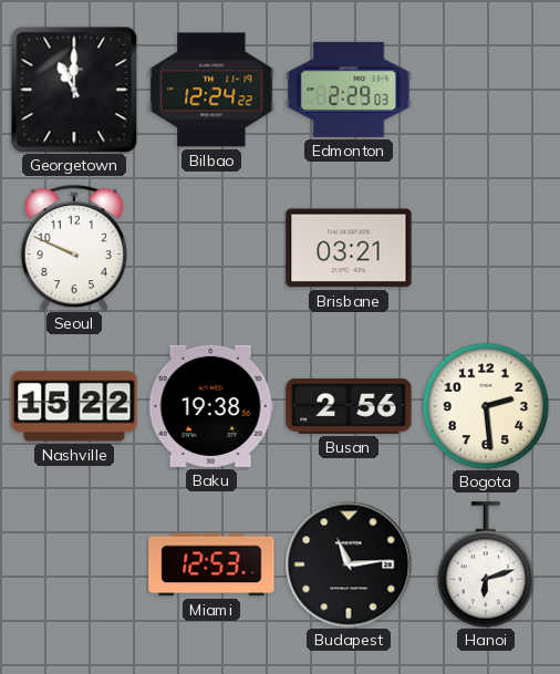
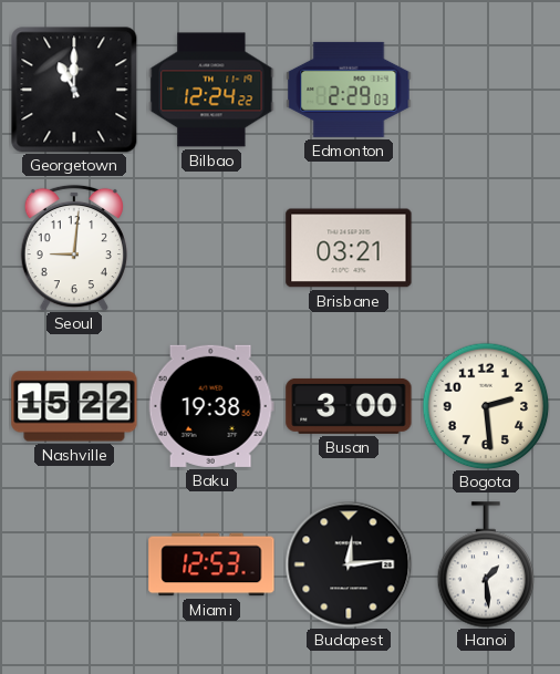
Seoul: 9:49 -> 9:01
Busan: 2:56 -> 3:00
Budapest: 11:14 -> 12:14
Hanoi: 6:12 -> 1:29
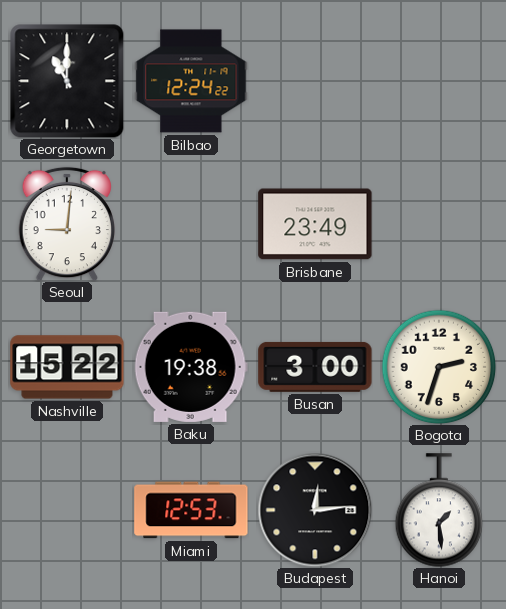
Edmonton: 2:29 -> none
Brisbane: 03:21 -> 23:49
Bogota: 2:29 -> 2:33
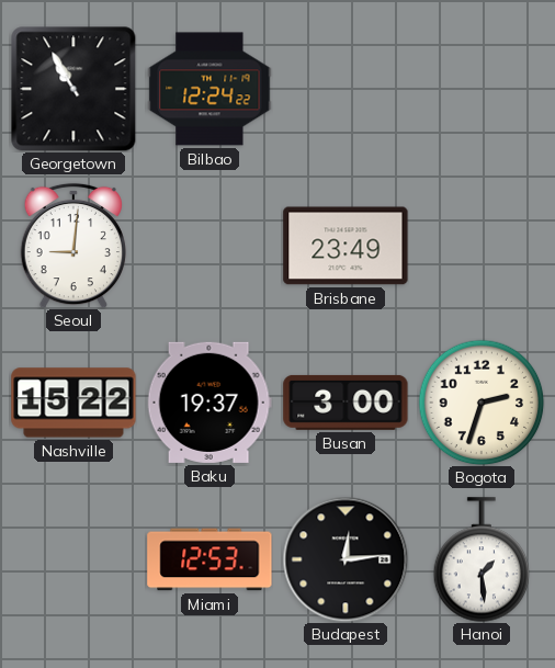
Georgetown: 11:00 -> 10:55
Baku: 19:38 -> 19:37
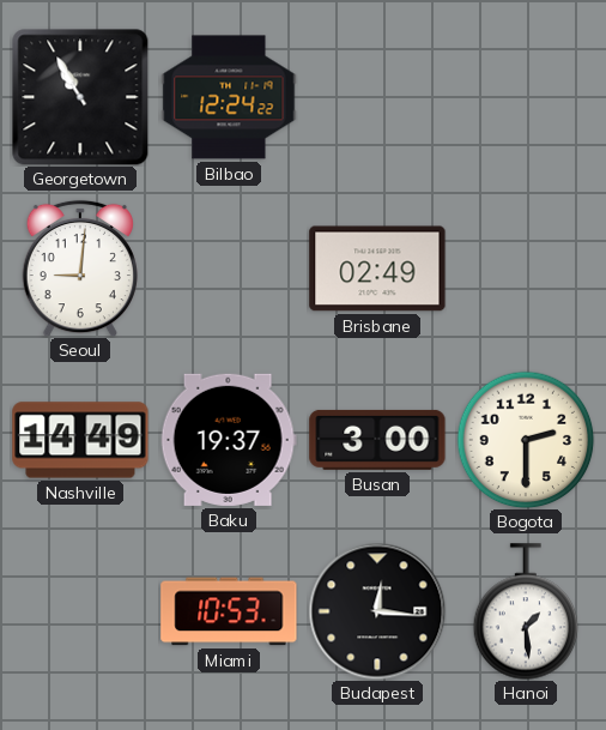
Brisbane: 23:49 -> 02:49
Nashville: 15:22 -> 14:49
Bogota: 2:33 -> 2:30
Miami: 12:53 -> 10:53
Budapest: 12:14 -> 12:16
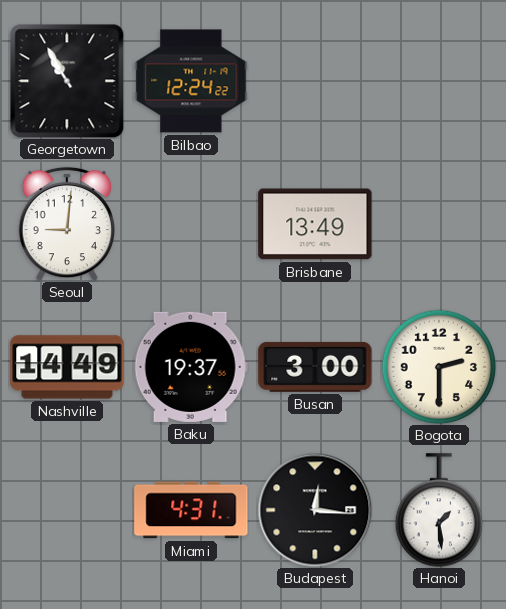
Brisbane: 02:49 -> 13:49
Miami: 10:53 -> 4:31
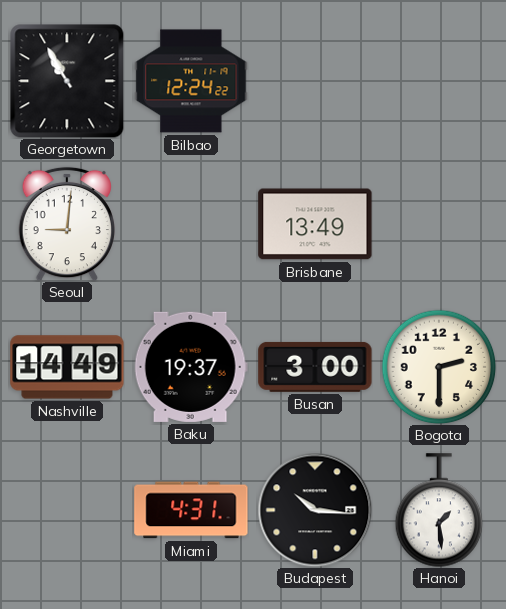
Budapest: 12:16 -> 10:16
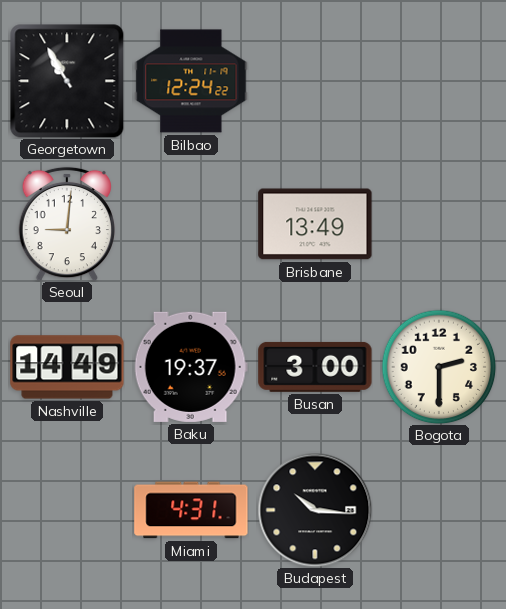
Hanoi: 1:29 -> none
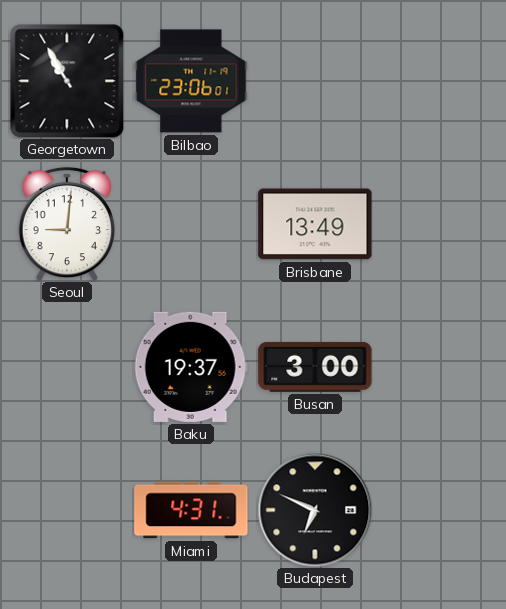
Bilbao: 12:24 -> 23:06
Nashville: 14:49 -> none
Bogota: 2:30 -> none
Budapest: 10:16 -> 6:49
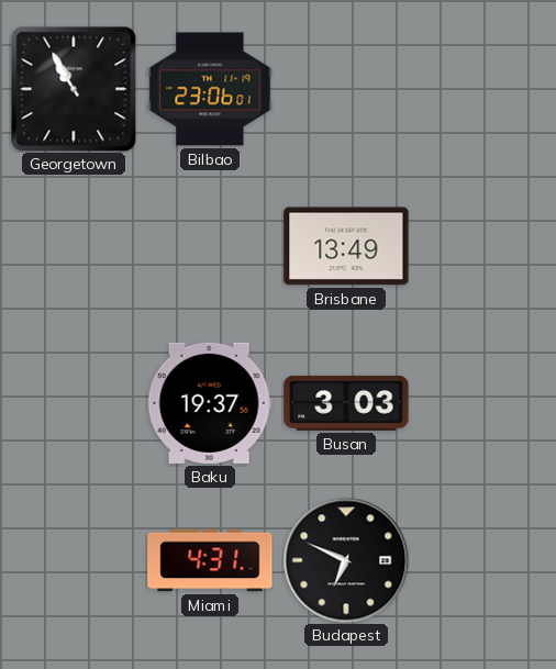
Seoul: 9:01 -> none
Busan: 3:00 -> 3:03
